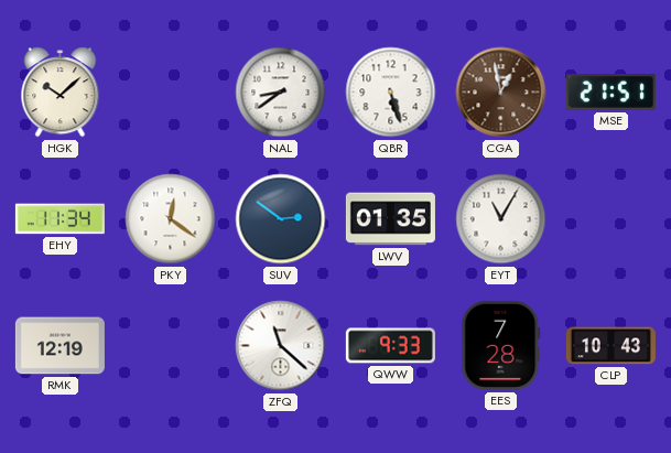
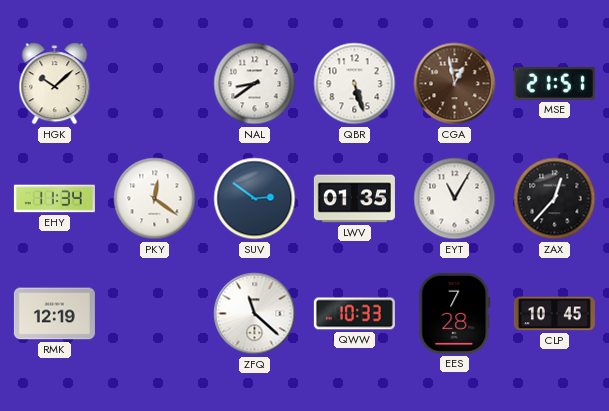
ZAX: none -> 12:37
QWW: 9:33 -> 10:33
CLP: 10:43 -> 10:45
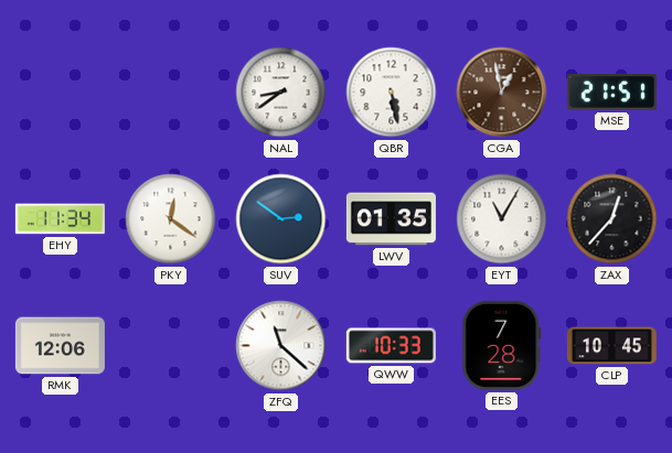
HGK: 10:08 -> none
QBR: 5:27 -> 5:28
RMK: 12:19 -> 12:06
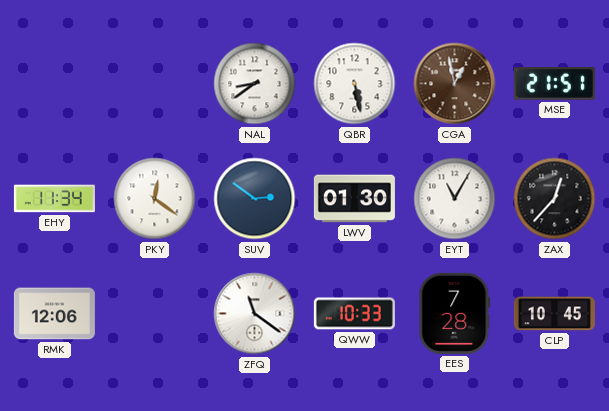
LWV: 01:35 -> 01:30
ZFQ: 11:22 -> 11:21
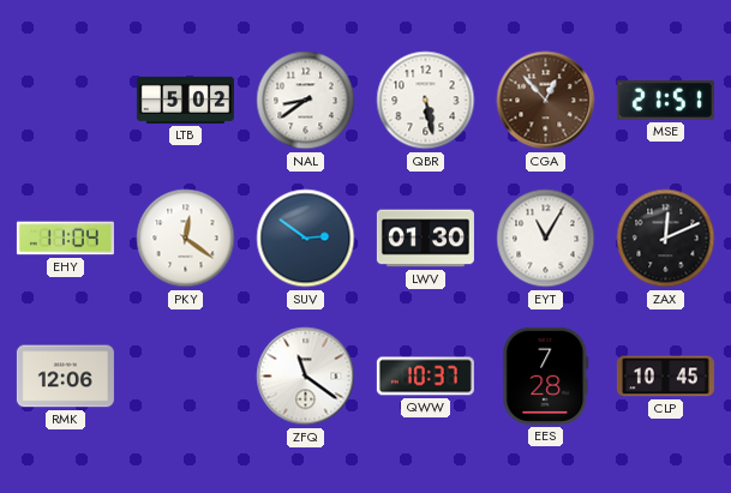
LTB: none -> 5:02
CGA: 12:58 -> 12:53
EHY: 11:34 -> 11:04
ZAX: 12:37 -> 12:11
QWW: 10:33 -> 10:37
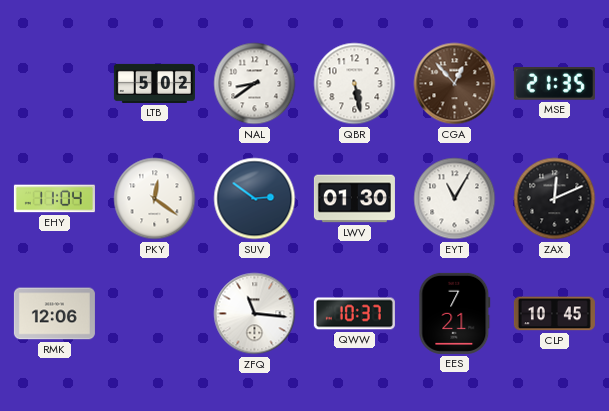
MSE: 21:51 -> 21:35
ZFQ: 11:21 -> 11:16
EES: 7:28 -> 7:21
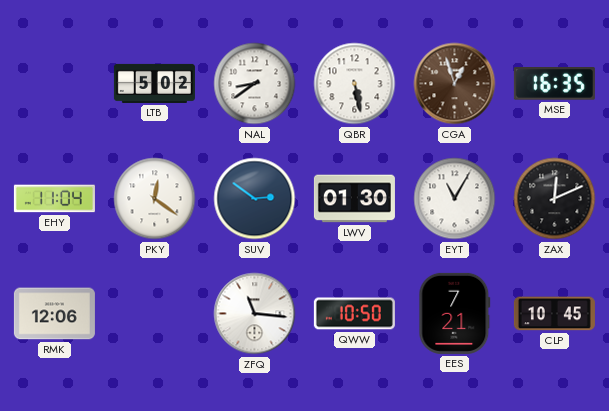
CGA: 12:53 -> 12:57
MSE: 21:35 -> 16:35
QWW: 10:37 -> 10:50
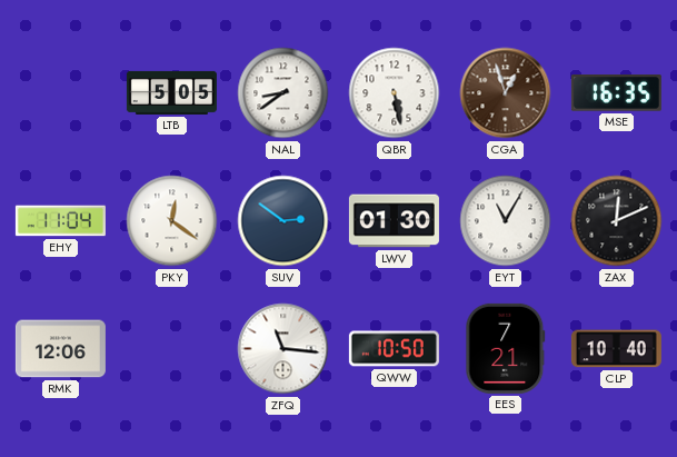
LTB: 5:02 -> 5:05
CLP: 10:45 -> 10:40
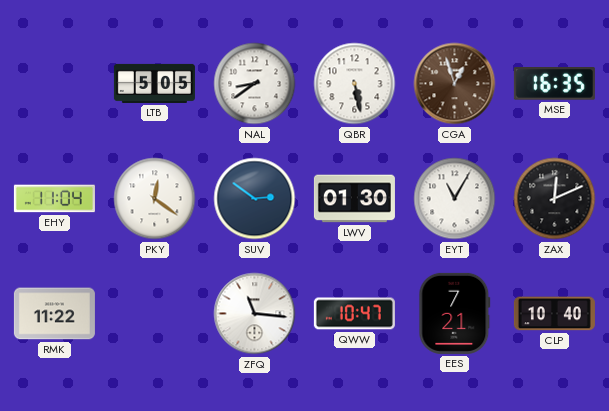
RMK: 12:06 -> 11:22
QWW: 10:50 -> 10:47
